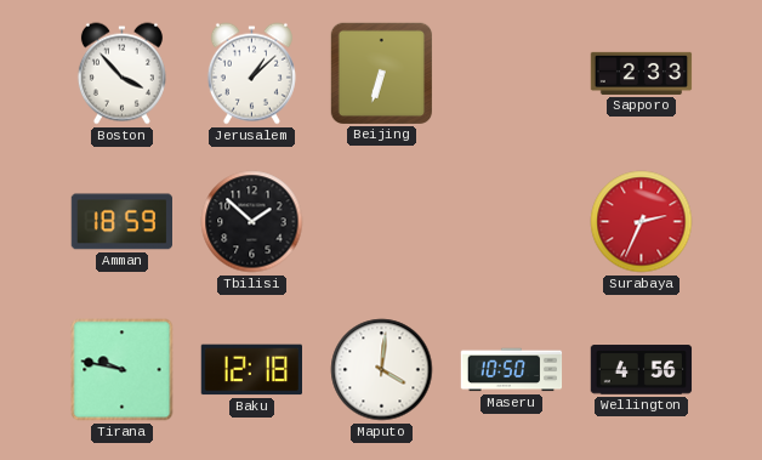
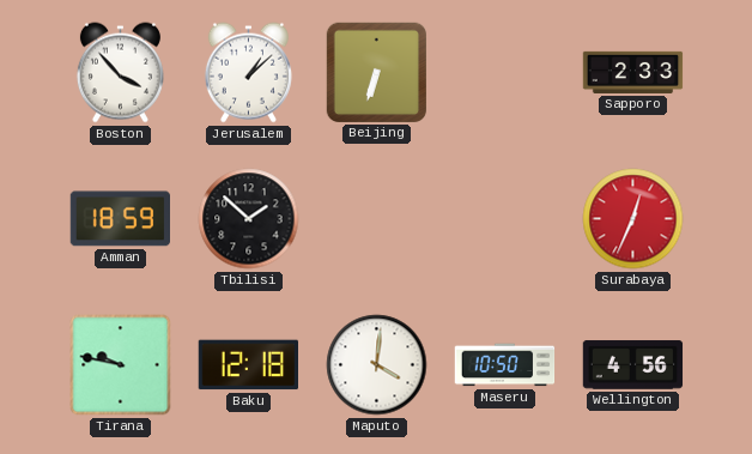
Surabaya: 2:34 -> 12:34
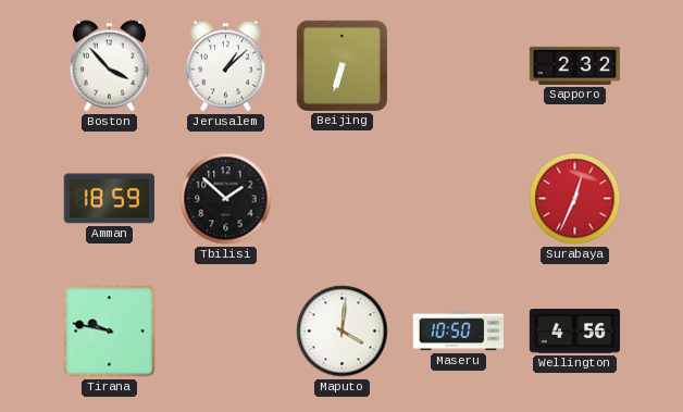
Sapporo: 2:33 -> 2:32
Baku: 12:18 -> none
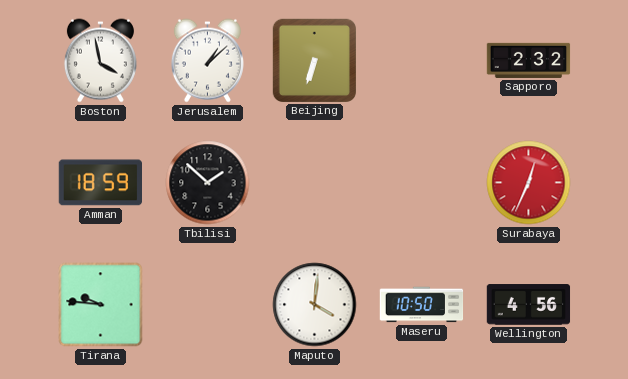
Boston: 3:53 -> 3:58
Tirana: 9:47 -> 9:46
